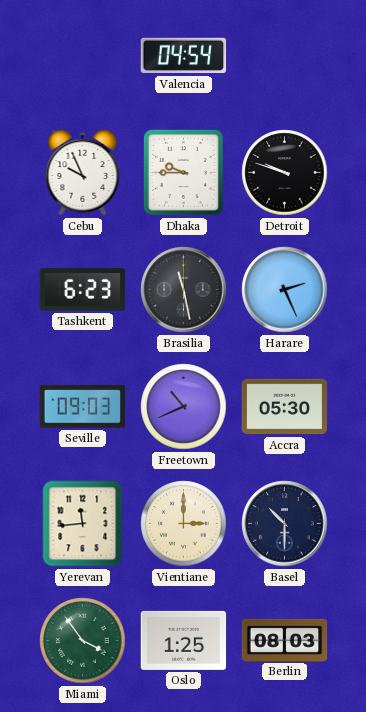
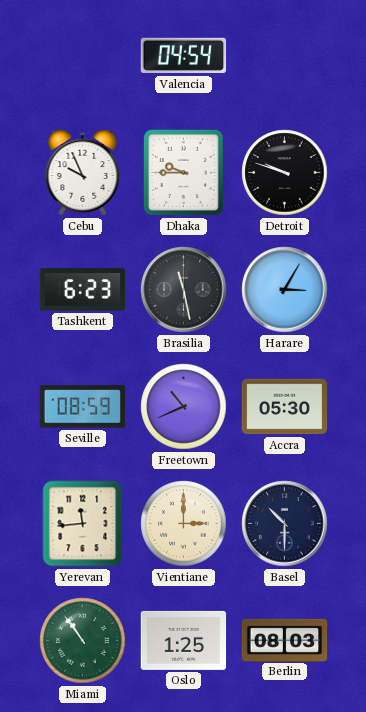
Harare: 2:26 -> 3:05
Seville: 09:03 -> 08:59
Miami: 3:54 -> 10:54
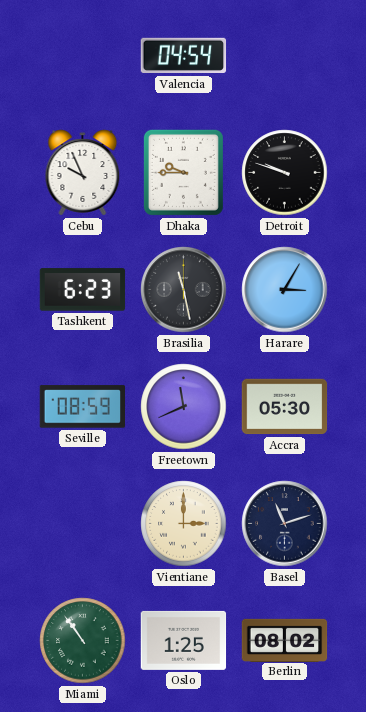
Freetown: 10:41 -> 11:41
Yerevan: 11:44 -> none
Basel: 10:30 -> 11:12
Berlin: 08:03 -> 08:02
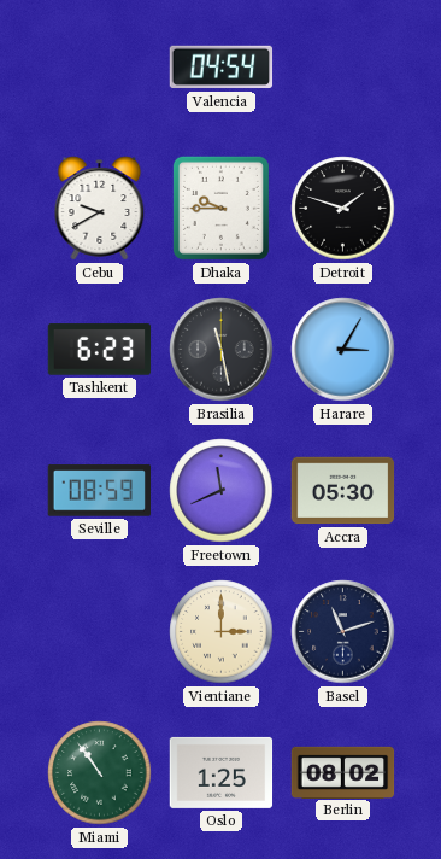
Cebu: 9:56 -> 9:40
Detroit: 9:48 -> 1:48
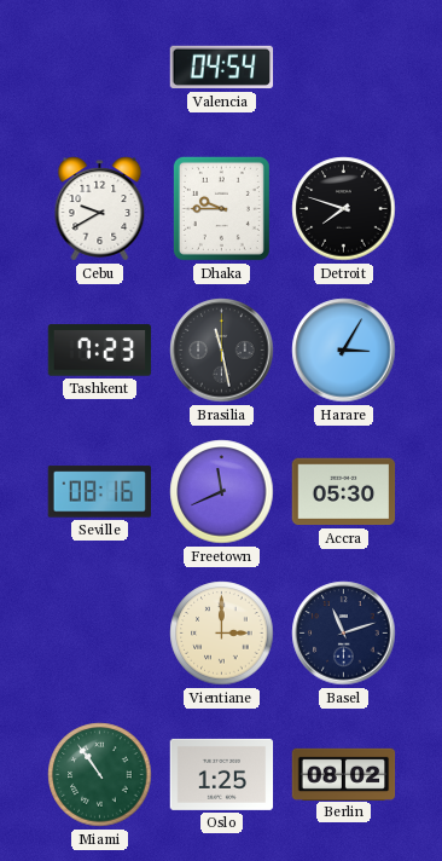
Detroit: 1:48 -> 7:48
Tashkent: 6:23 -> 7:23
Seville: 08:59 -> 08:16
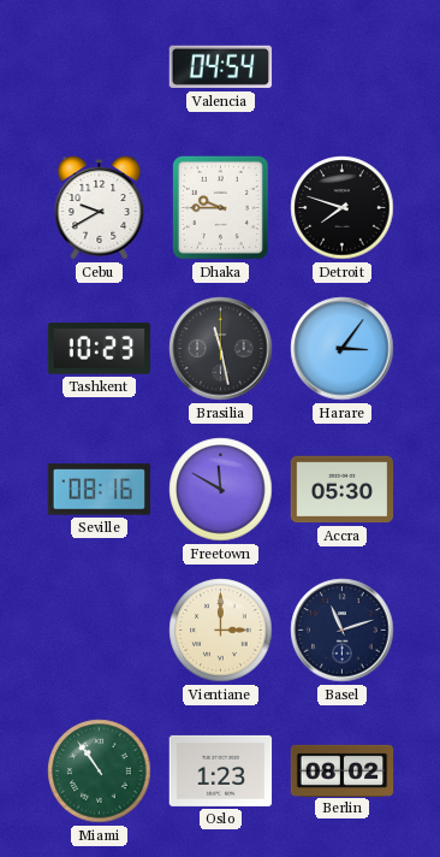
Tashkent: 7:23 -> 10:23
Harare: 3:05 -> 3:06
Freetown: 11:41 -> 11:50
Oslo: 1:25 -> 1:23
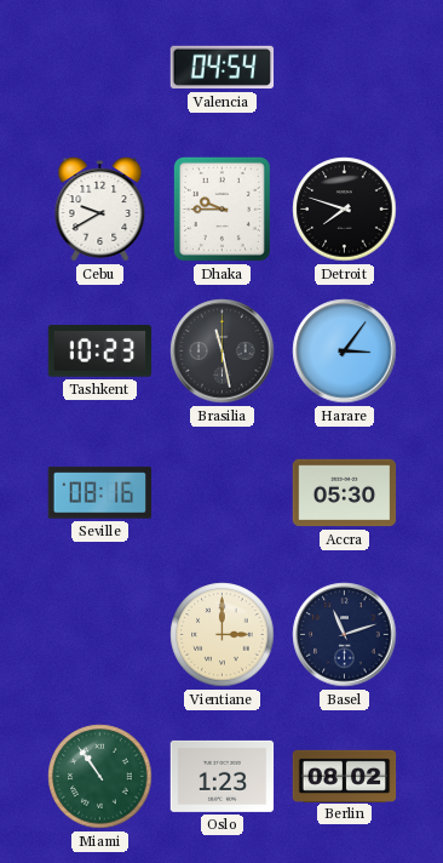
Freetown: 11:50 -> none
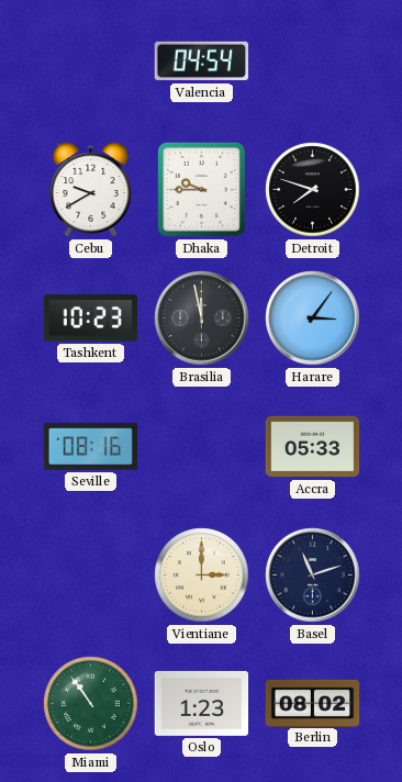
Brasilia: 11:28 -> 11:58
Accra: 05:30 -> 05:33
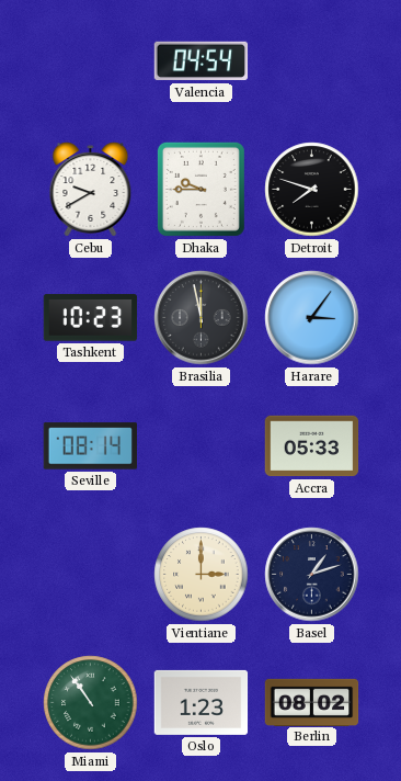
Seville: 08:16 -> 08:14
Basel: 11:12 -> 1:12
